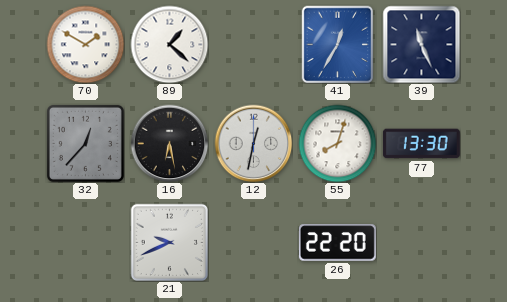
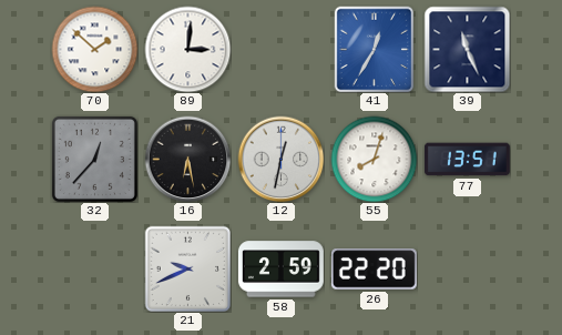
70: 1:50 -> 1:52
89: 1:22 -> 3:01
77: 13:30 -> 13:51
58: none -> 2:59
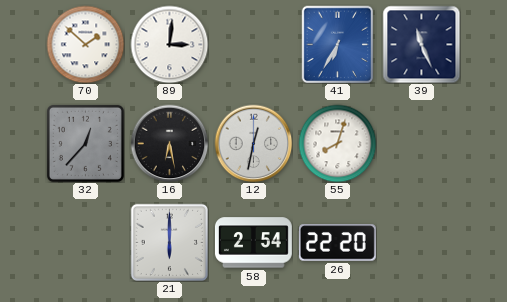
41: 12:35 -> 6:35
77: 13:51 -> none
21: 9:41 -> 6:00
58: 2:59 -> 2:54
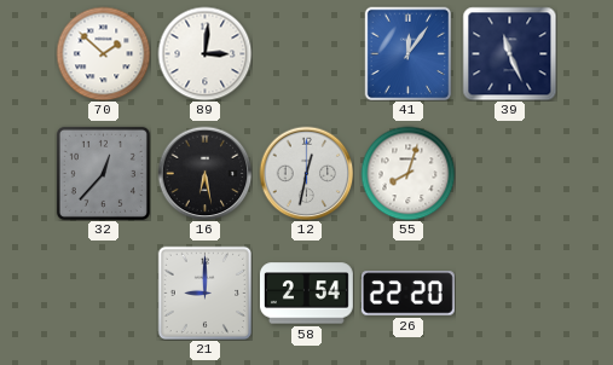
41: 6:35 -> 12:06
21: 6:00 -> 9:00
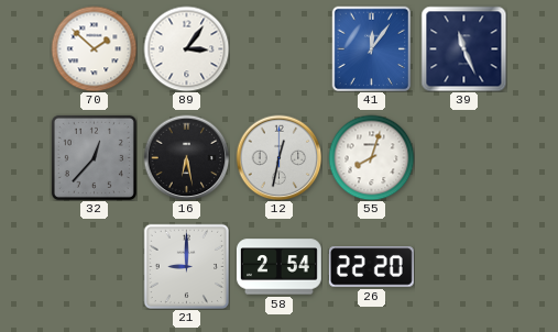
89: 3:01 -> 3:06
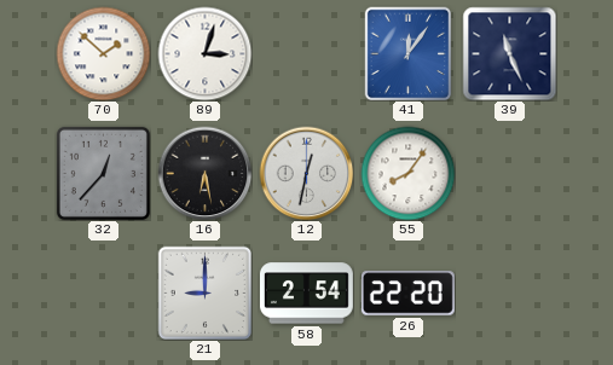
89: 3:06 -> 3:03
55: 8:03 -> 8:06
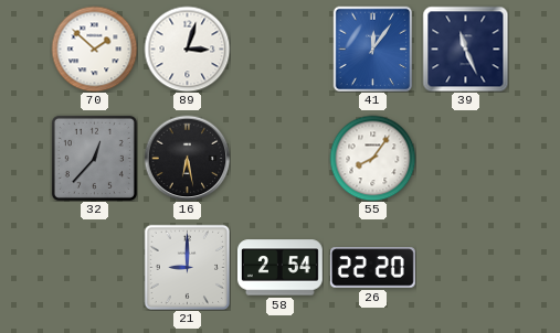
12: 12:32 -> none
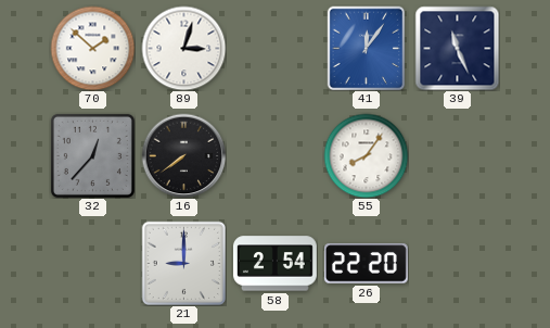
16: 6:28 -> 7:39
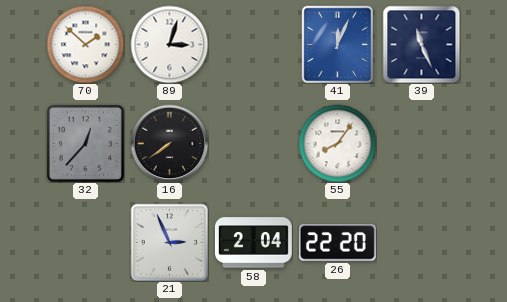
41: 12:06 -> 12:04
21: 9:00 -> 2:56
58: 2:54 -> 2:04
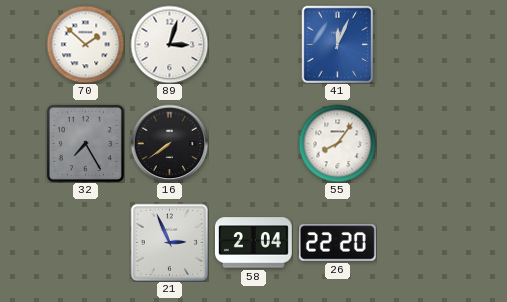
39: 11:26 -> none
32: 12:37 -> 7:25
